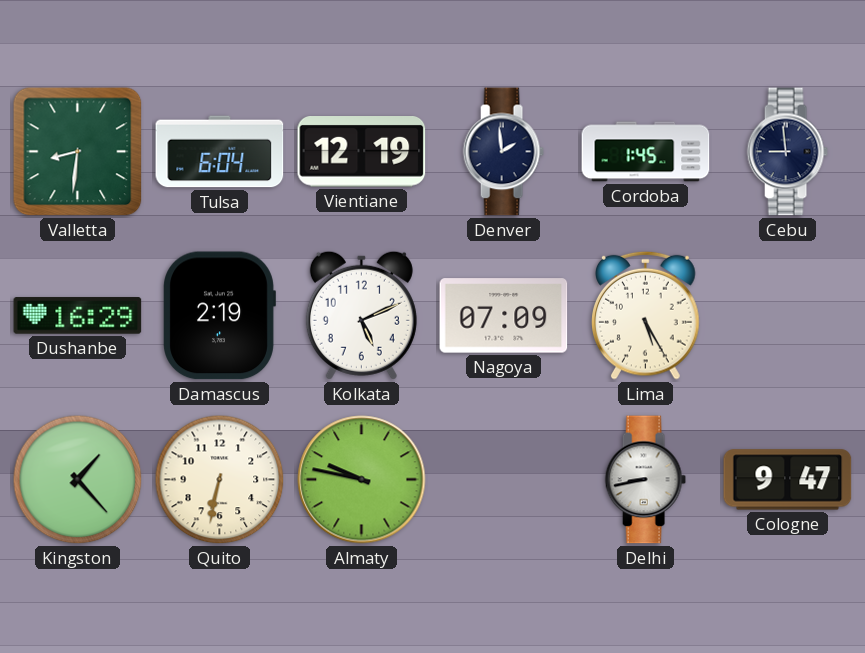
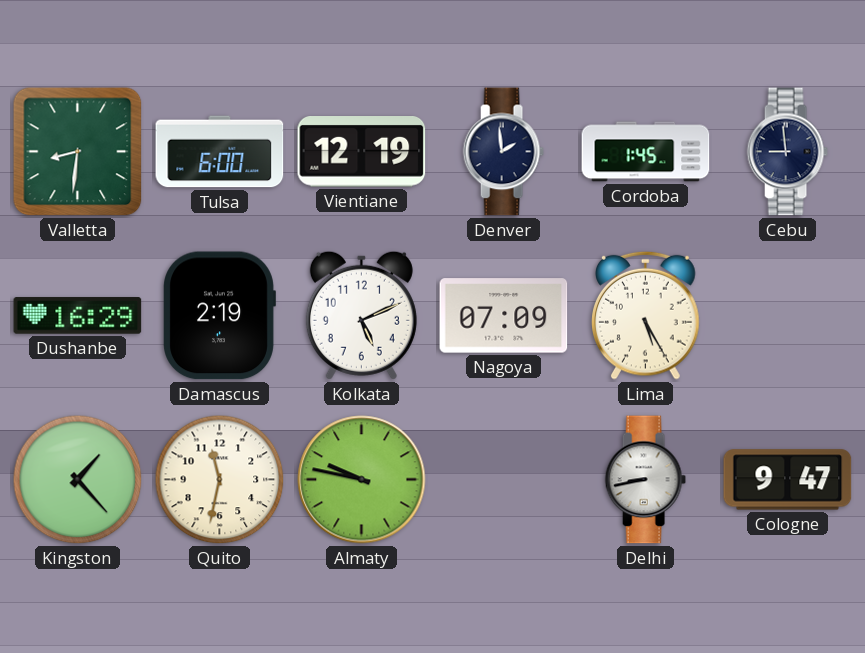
Tulsa: 6:04 -> 6:00
Quito: 6:32 -> 11:32
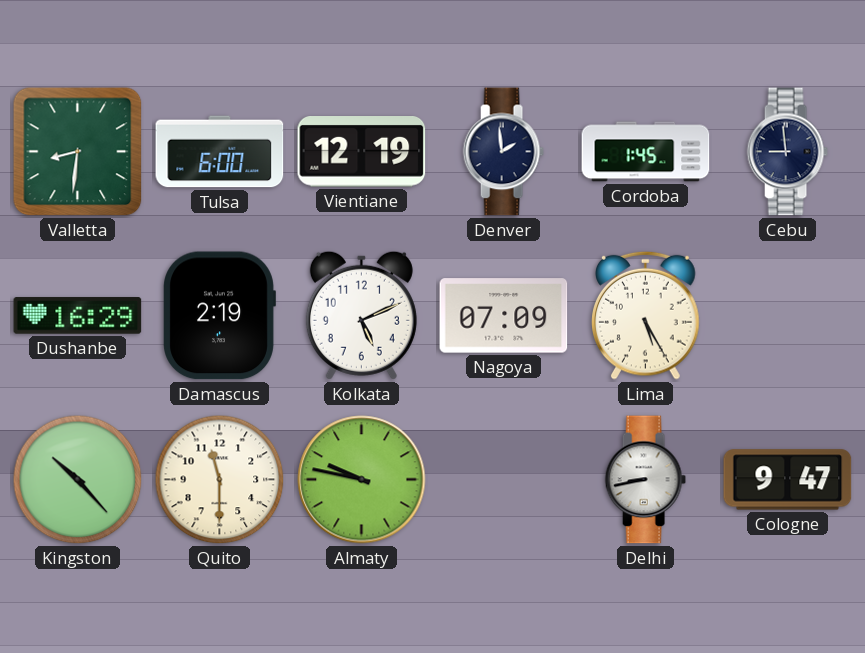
Kingston: 1:23 -> 10:23
Quito: 11:32 -> 11:30
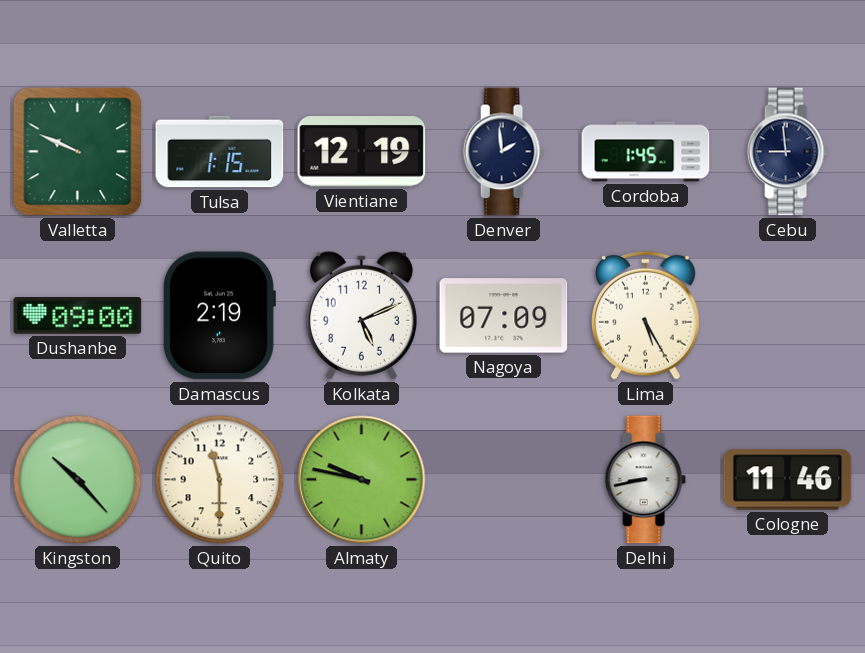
Valletta: 8:31 -> 9:49
Tulsa: 6:00 -> 1:15
Dushanbe: 16:29 -> 09:00
Cologne: 9:47 -> 11:46
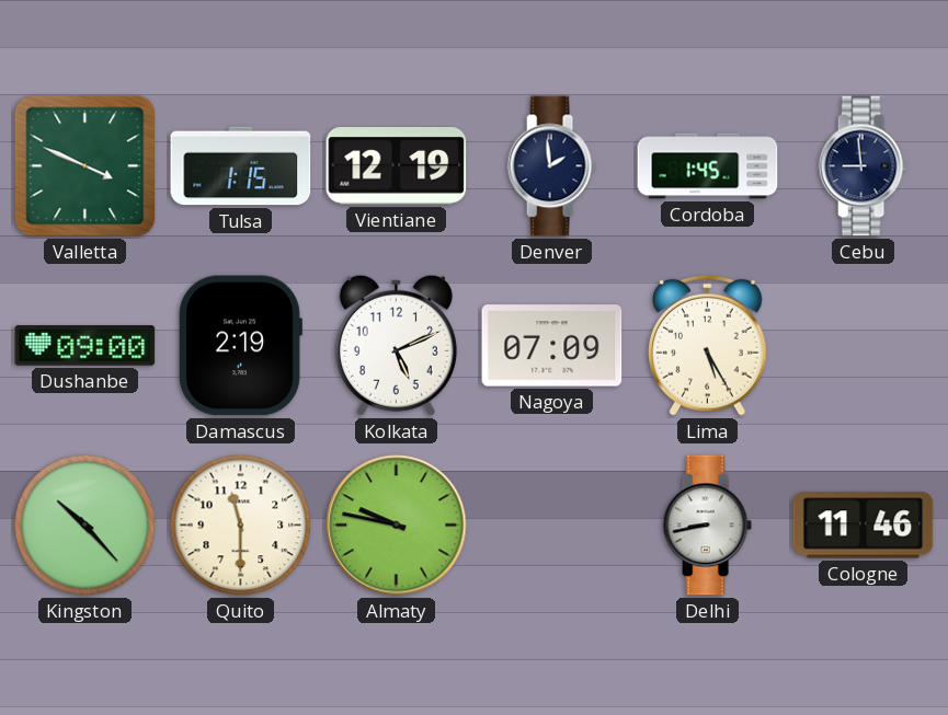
Valletta: 9:49 -> 3:49
